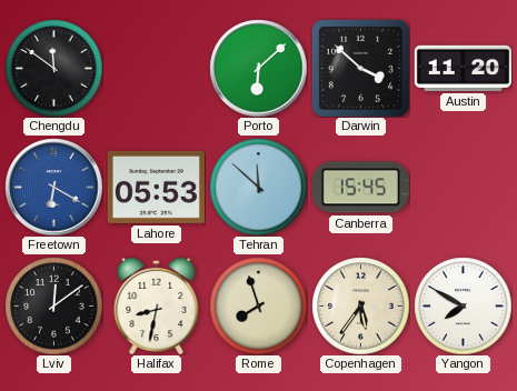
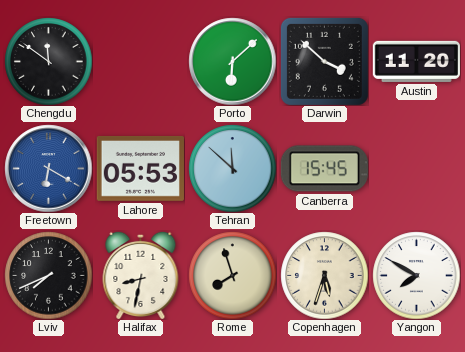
Lviv: 12:09 -> 7:41
Copenhagen: 5:36 -> 5:33
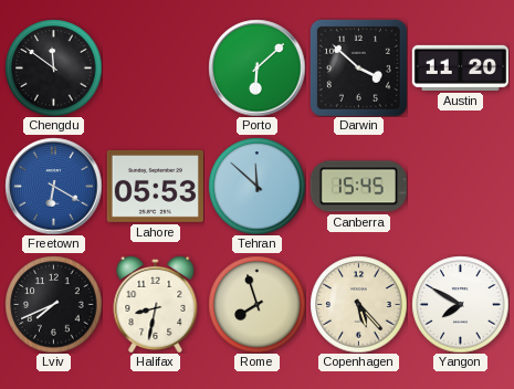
Copenhagen: 5:33 -> 5:23
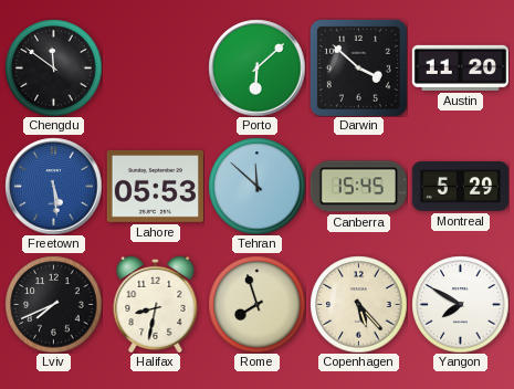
Freetown: 6:20 -> 5:29
Montreal: none -> 5:29
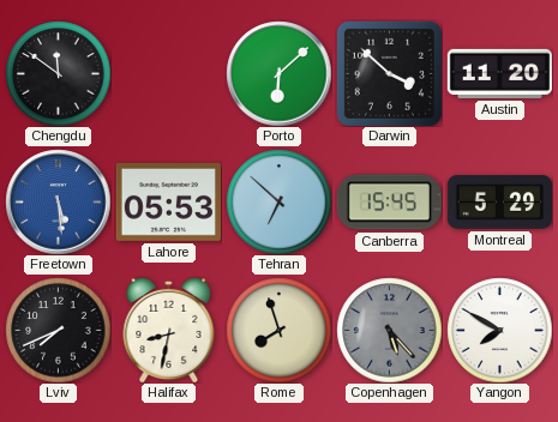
Tehran: 11:52 -> 6:52
Copenhagen dial: cream -> grey
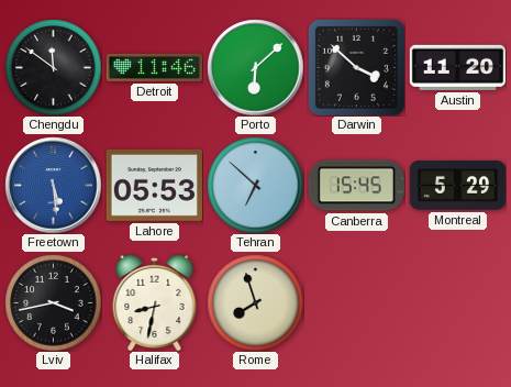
Detroit: none -> 11:46
Lviv: 7:41 -> 3:43
Copenhagen: 5:23 -> none
Yangon: 7:50 -> none
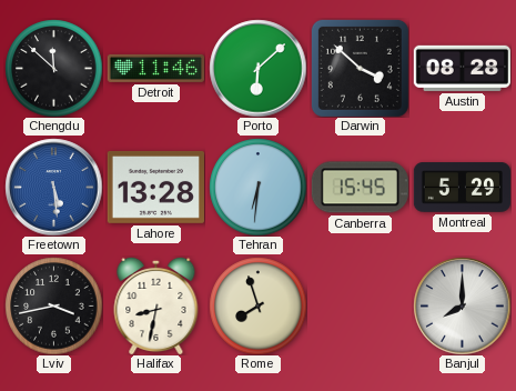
Chengdu: 11:51 -> 11:52
Austin: 11:20 -> 08:28
Lahore: 05:53 -> 13:28
Tehran: 6:52 -> 6:31
Banjul: none -> 8:00
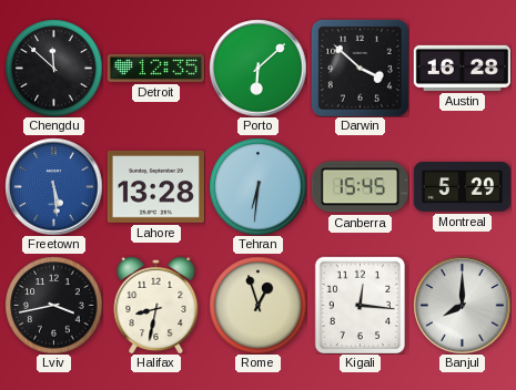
Detroit: 11:46 -> 12:35
Austin: 08:28 -> 16:28
Rome: 7:57 -> 12:57
Kigali: none -> 12:16
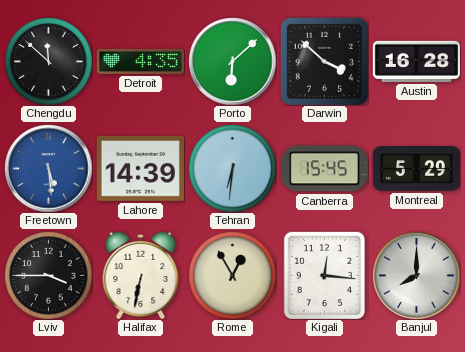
Detroit: 12:35 -> 4:35
Lahore: 13:28 -> 14:39
Lviv: 3:43 -> 3:45
Halifax: 8:32 -> 6:32
Rome: 12:57 -> 12:55
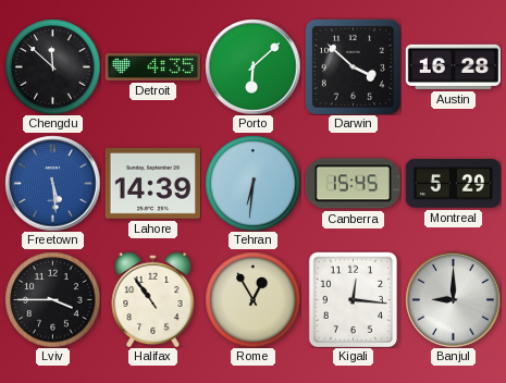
Halifax: 6:32 -> 10:54
Banjul: 8:00 -> 9:00
